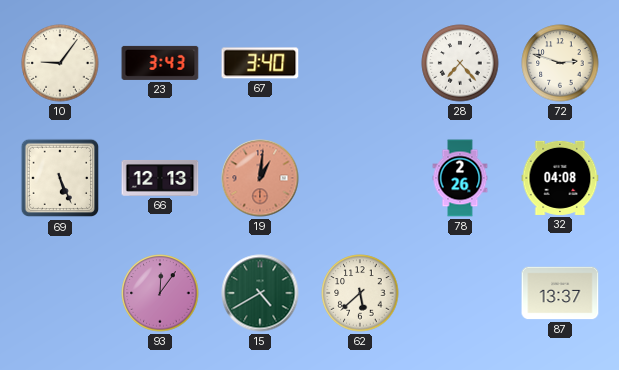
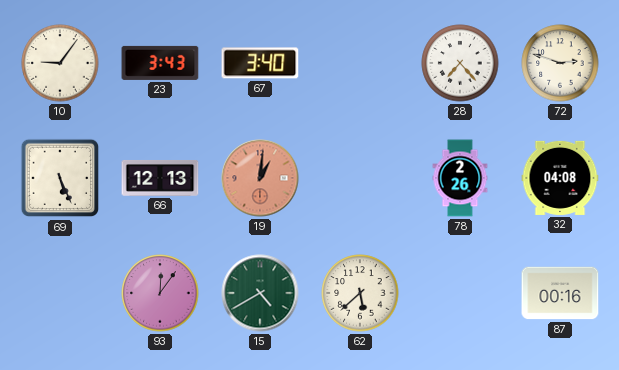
87: 13:37 -> 00:16
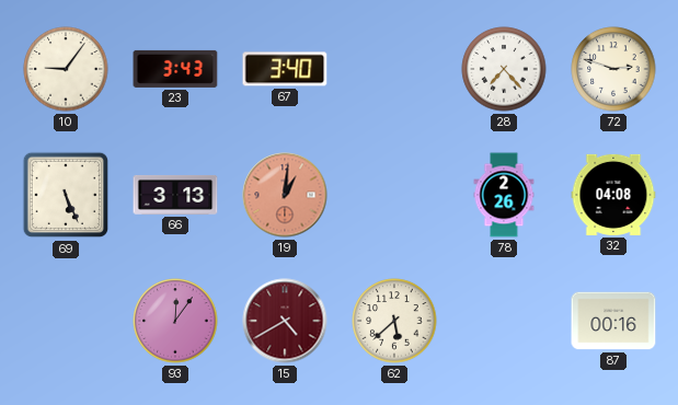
66: 12:13 -> 3:13
15 dial: green -> burgundy
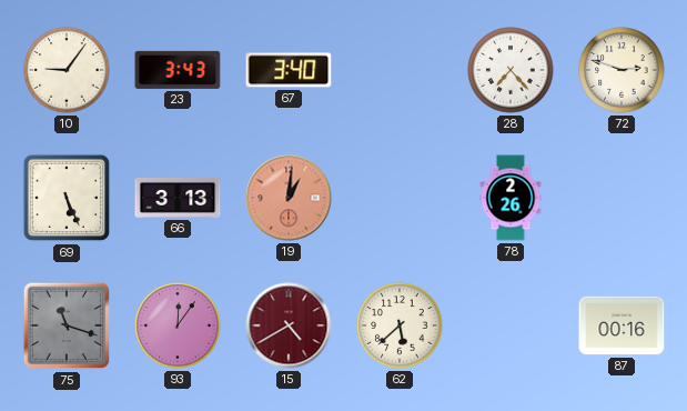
32: 04:08 -> none
75: none -> 11:18
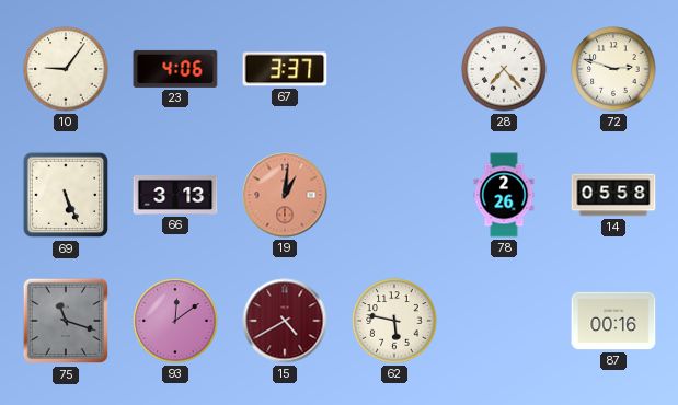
23: 3:43 -> 4:06
67: 3:40 -> 3:37
14: none -> 05:58
93: 12:06 -> 12:09
62: 5:38 -> 5:47
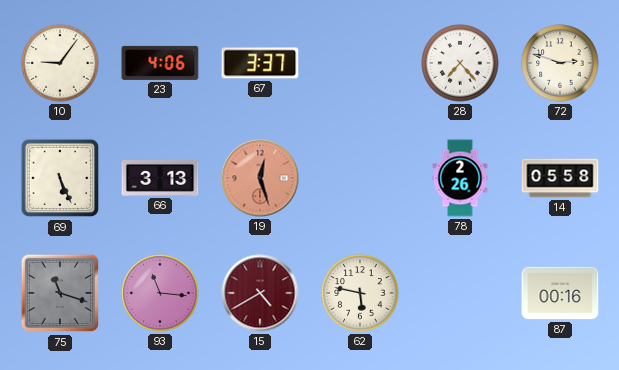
19: 1:01 -> 12:27
93: 12:09 -> 11:16
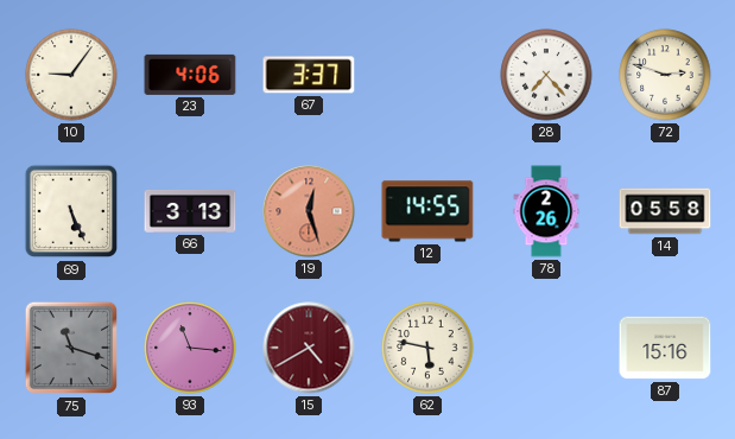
12: none -> 14:55
87: 00:16 -> 15:16
